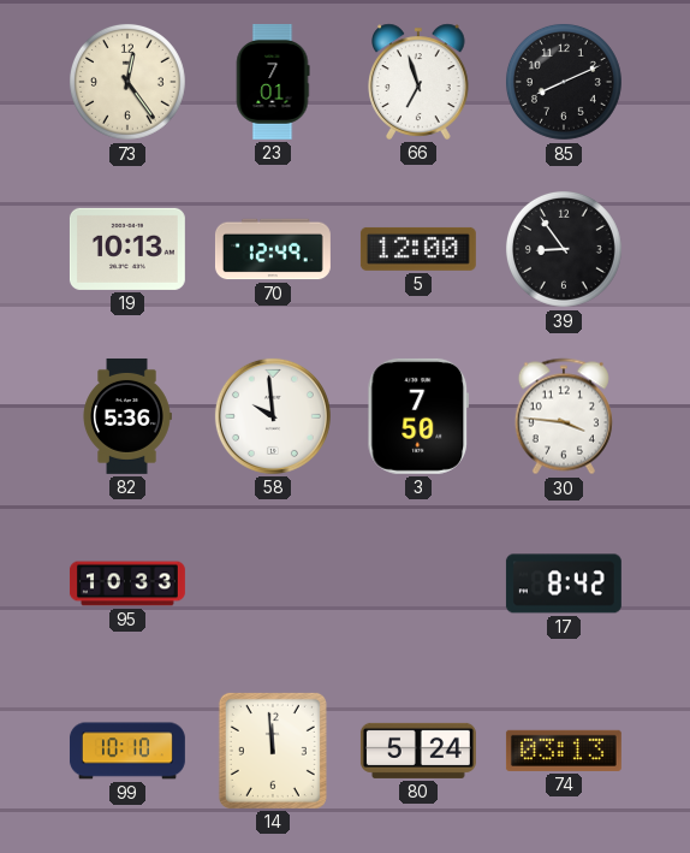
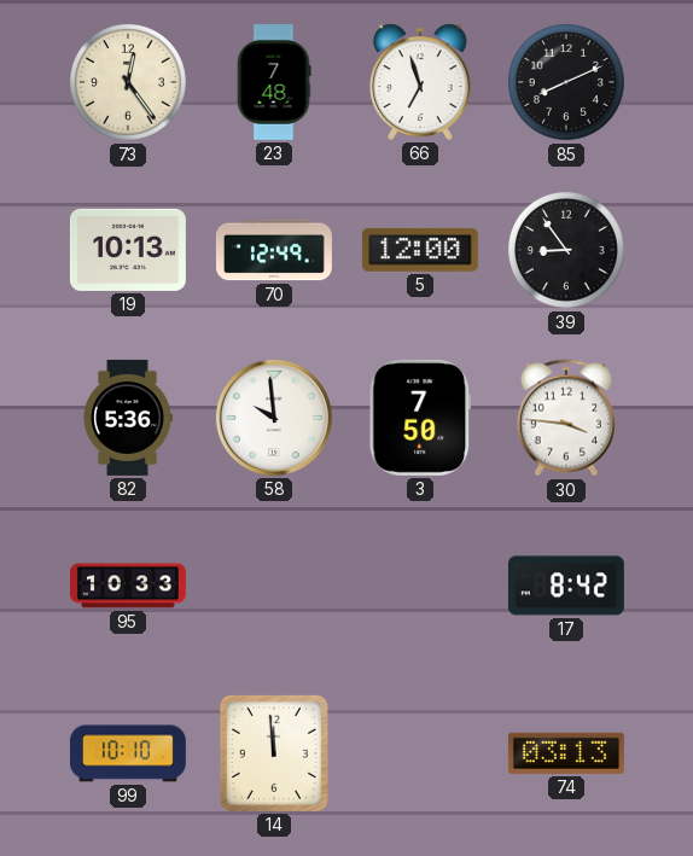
23: 7:01 -> 7:48
80: 5:24 -> none
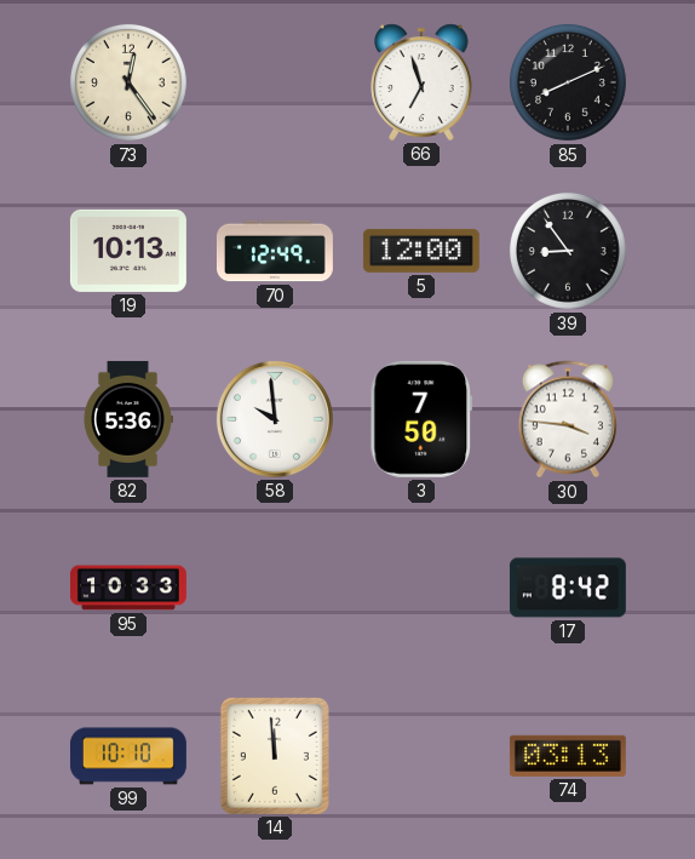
23: 7:48 -> none
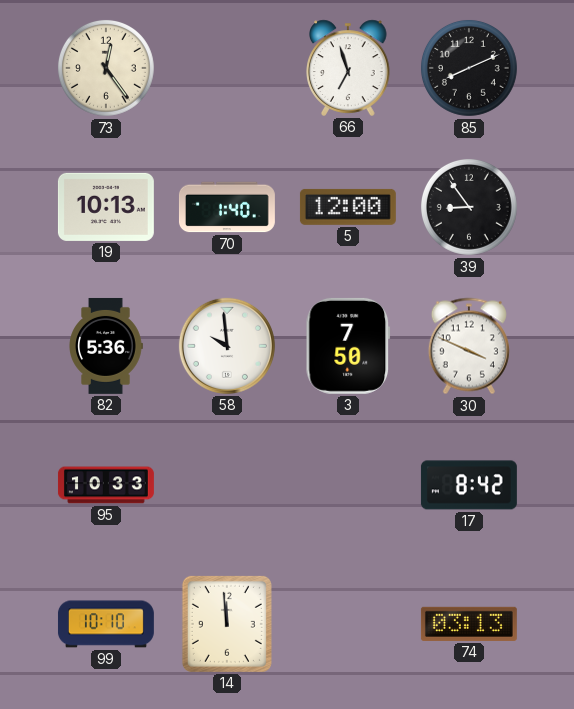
70: 12:49 -> 1:40
30: 3:46 -> 3:49
